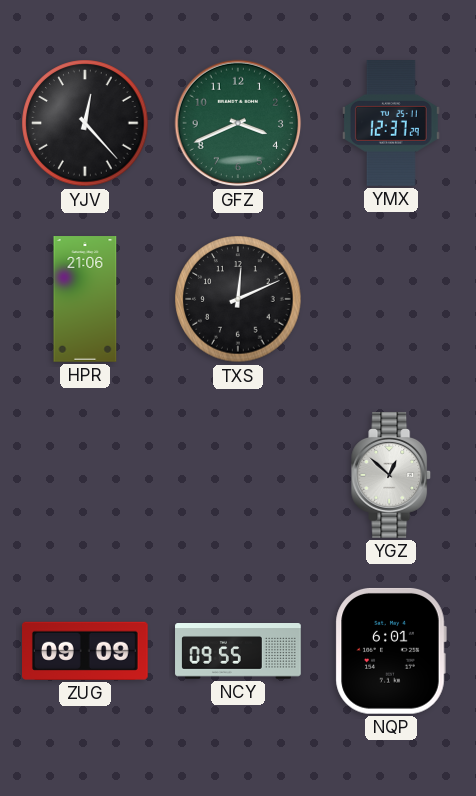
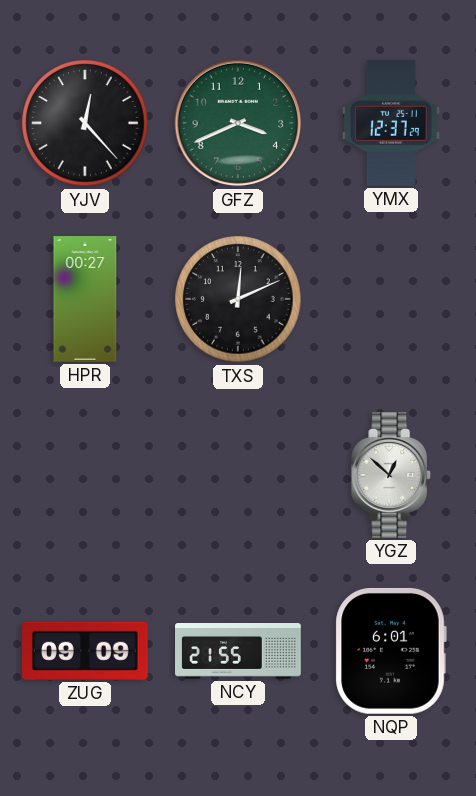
HPR: 21:06 -> 00:27
NCY: 09:55 -> 21:55
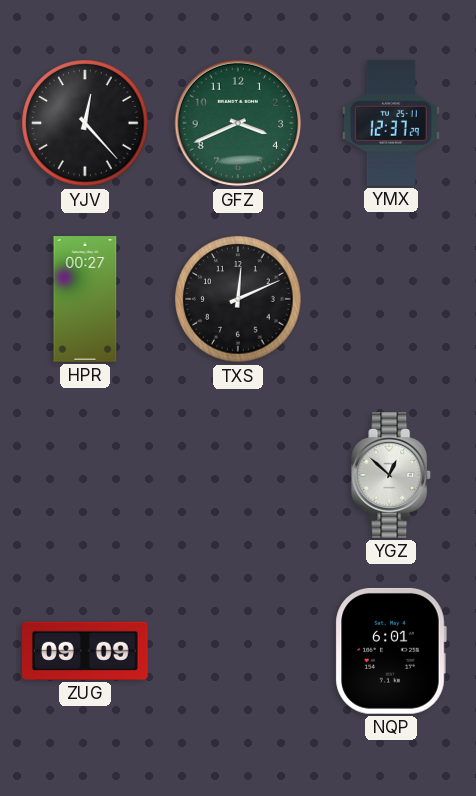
NCY: 21:55 -> none
